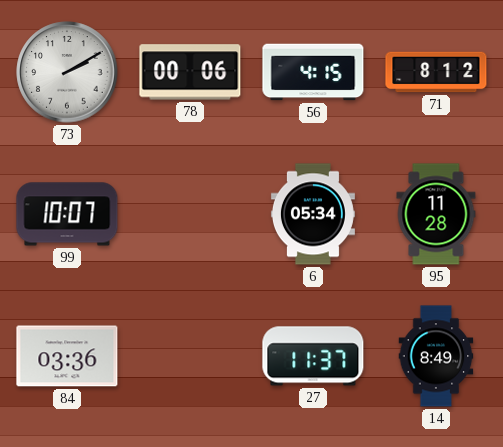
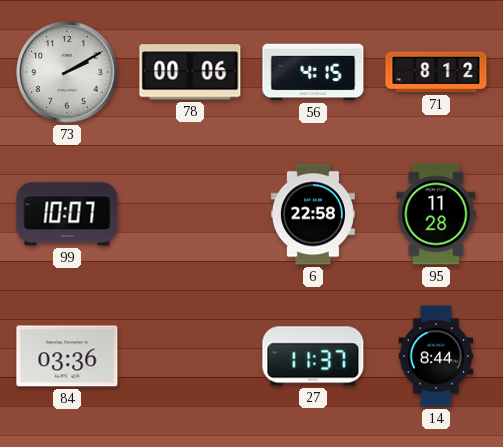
6: 05:34 -> 22:58
14: 8:49 -> 8:44
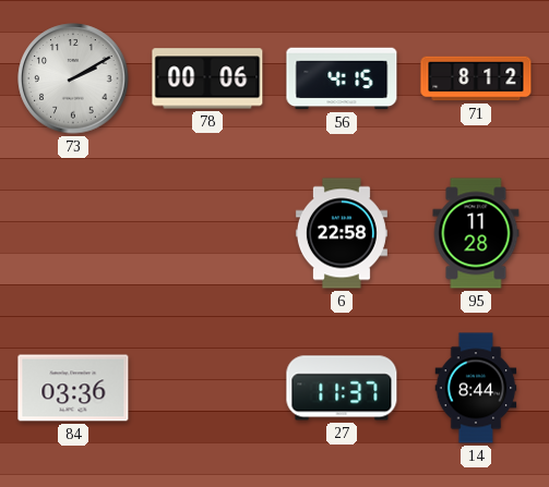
99: 10:07 -> none
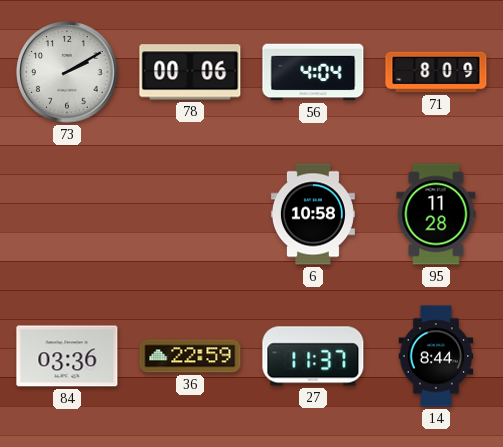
56: 4:15 -> 4:04
71: 8:12 -> 8:09
6: 22:58 -> 10:58
36: none -> 22:59
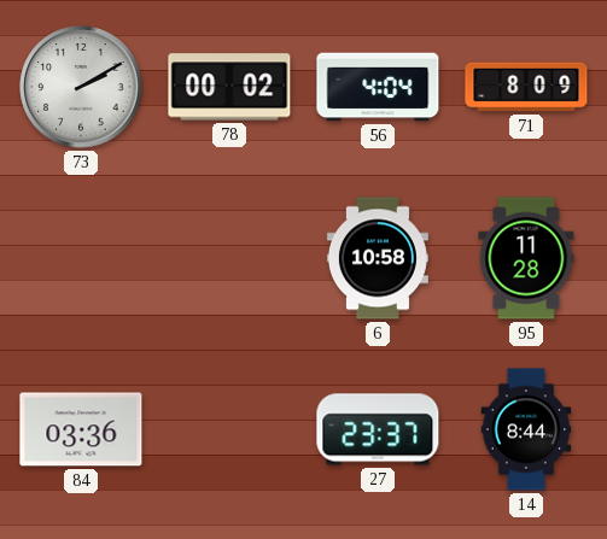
78: 00:06 -> 00:02
36: 22:59 -> none
27: 11:37 -> 23:37
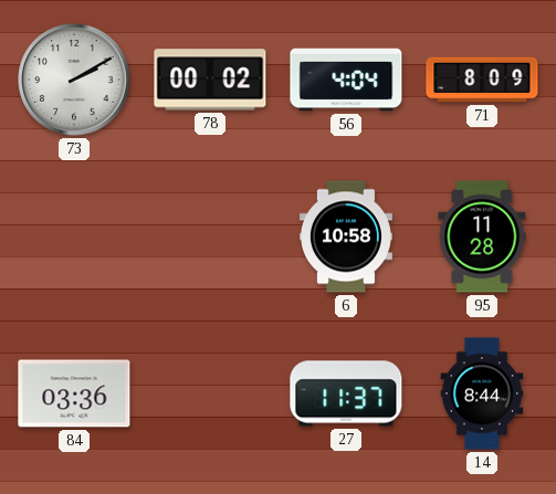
27: 23:37 -> 11:37
